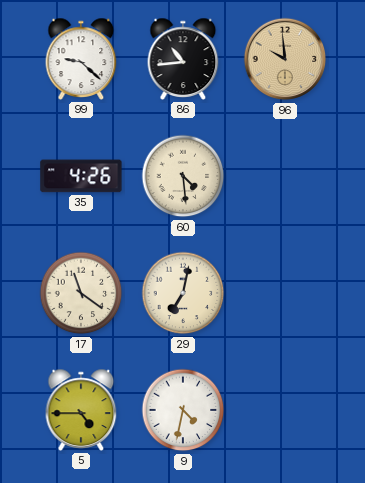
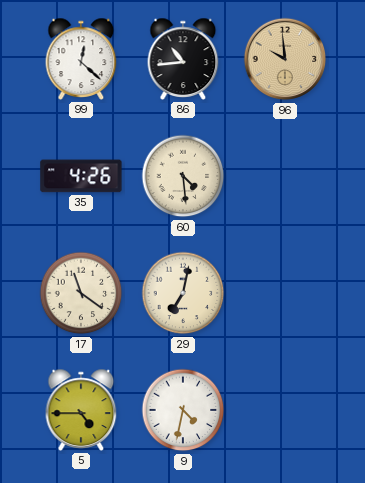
99: 9:22 -> 12:22
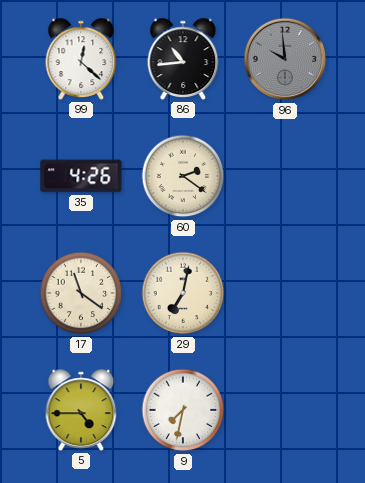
96 dial: champagne -> grey
60: 4:29 -> 2:21
9: 4:32 -> 7:32
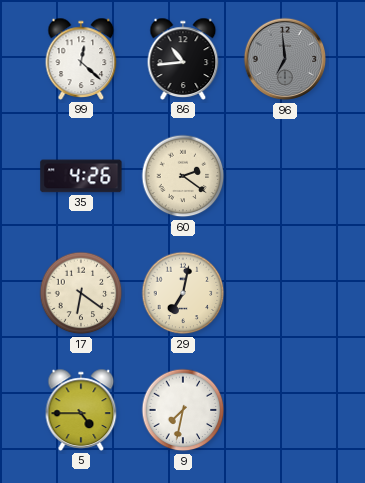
96: 9:59 -> 6:59
17: 11:21 -> 6:21
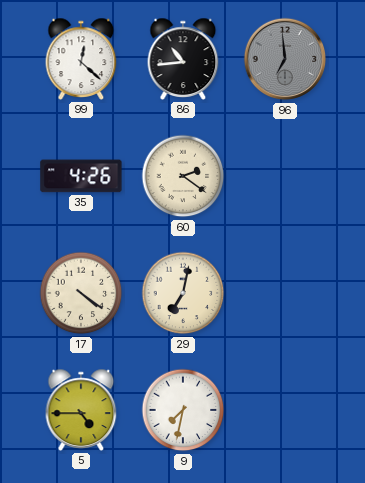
17: 6:21 -> 4:21
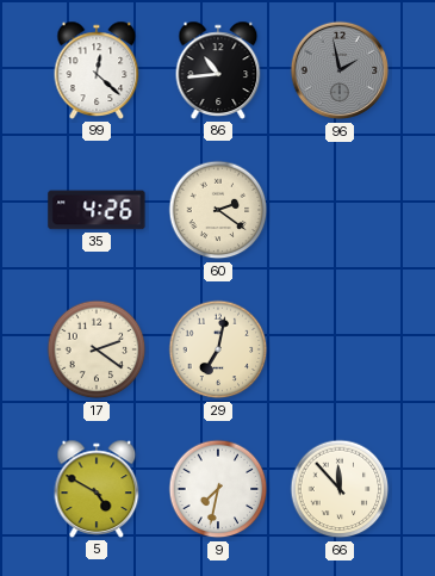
96: 6:59 -> 1:58
17: 4:21 -> 2:21
5: 4:45 -> 4:50
66: none -> 11:53
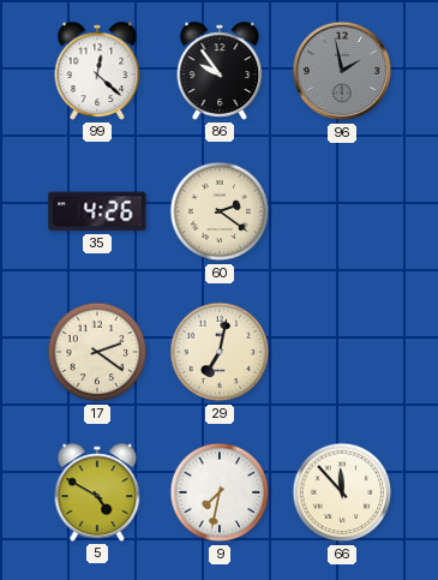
86: 10:44 -> 9:54
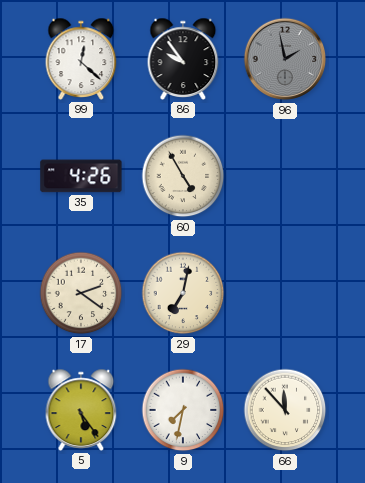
60: 2:21 -> 4:55
5: 4:50 -> 5:24
